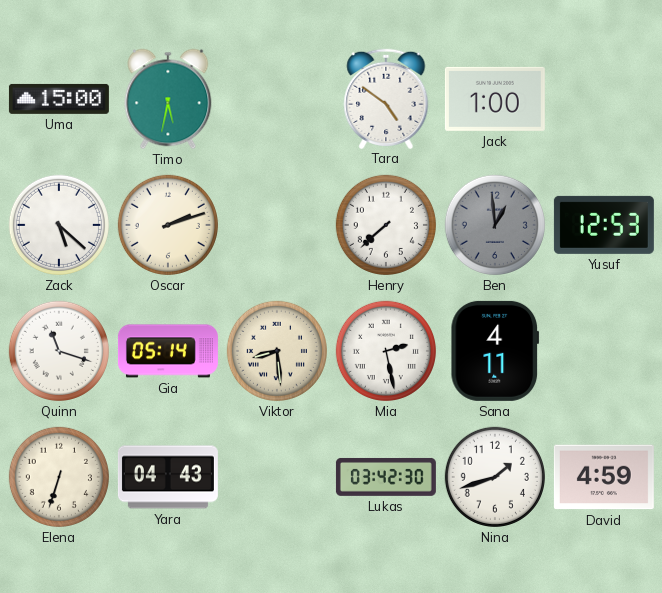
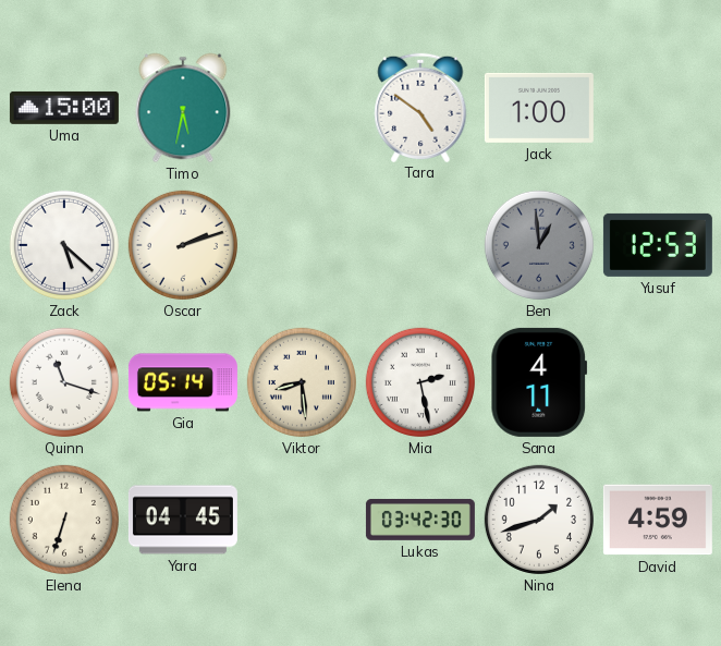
Henry: 7:38 -> none
Yara: 04:43 -> 04:45
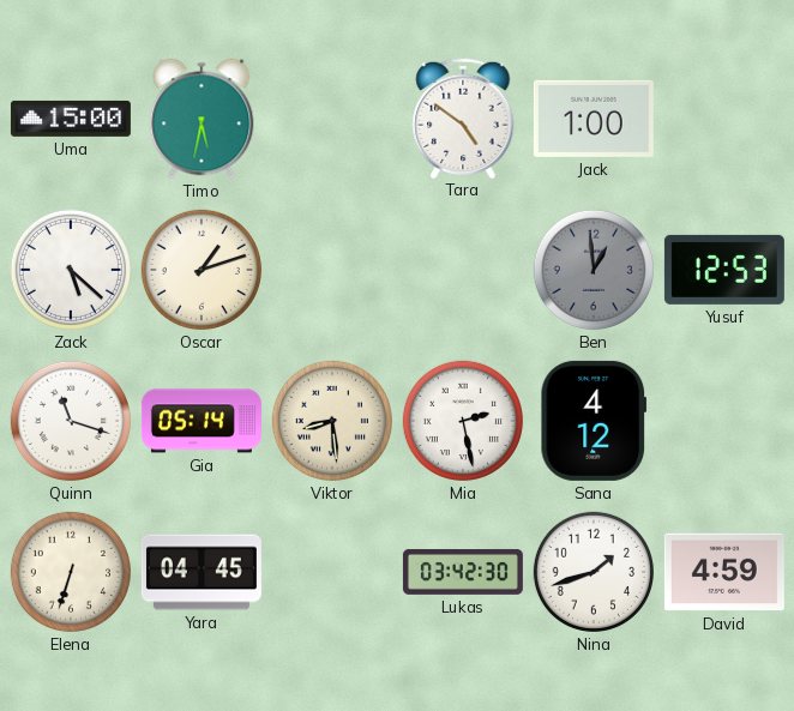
Oscar: 2:12 -> 1:12
Sana: 4:11 -> 4:12
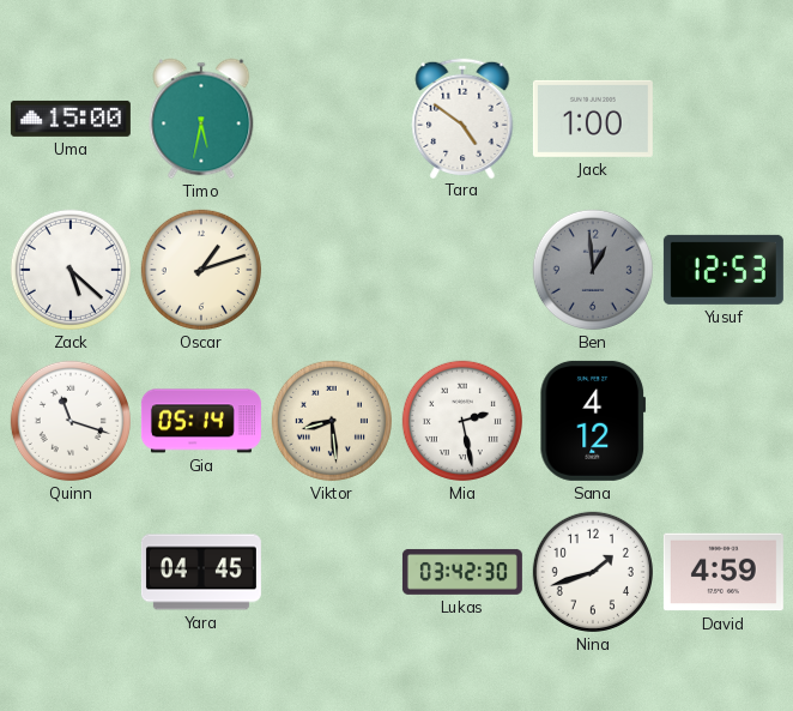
Elena: 6:33 -> none
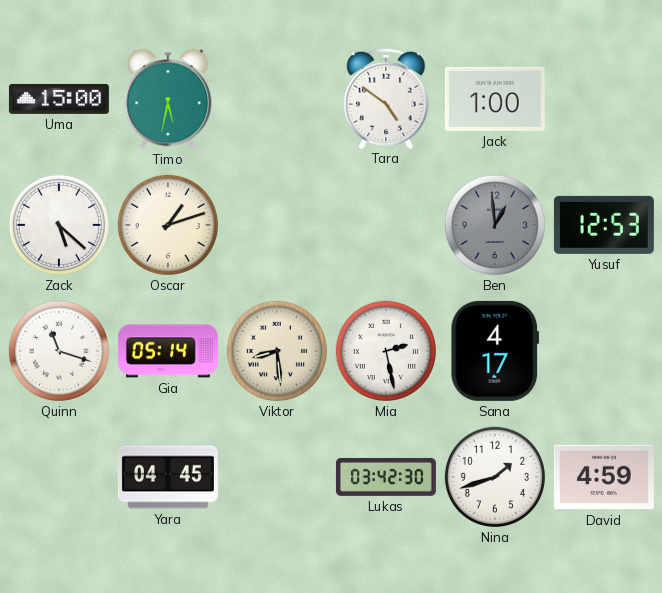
Sana: 4:12 -> 4:17
